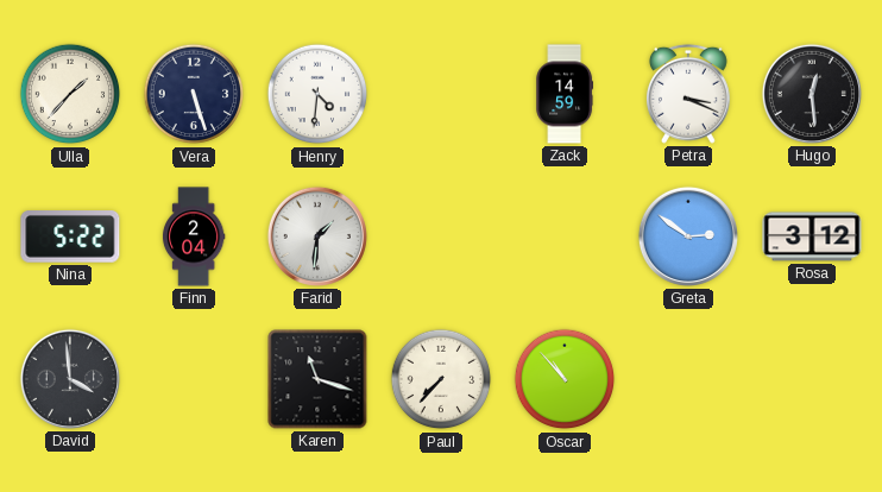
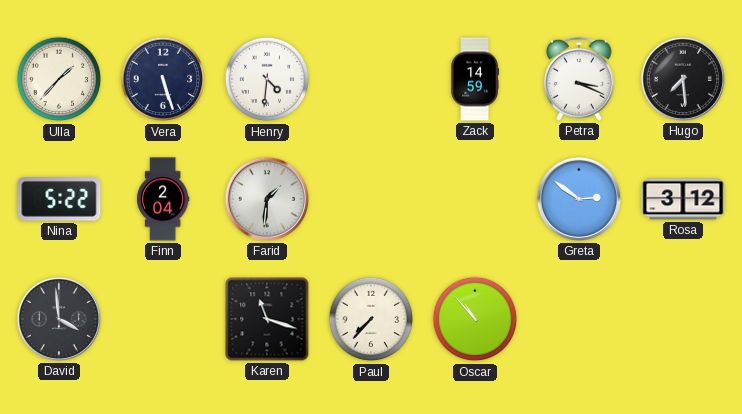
Hugo: 12:29 -> 7:29
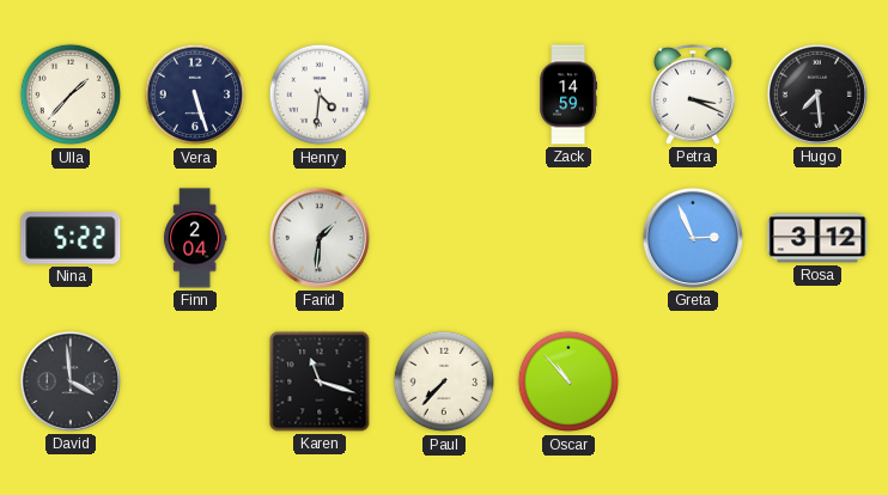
Greta: 2:51 -> 2:56
